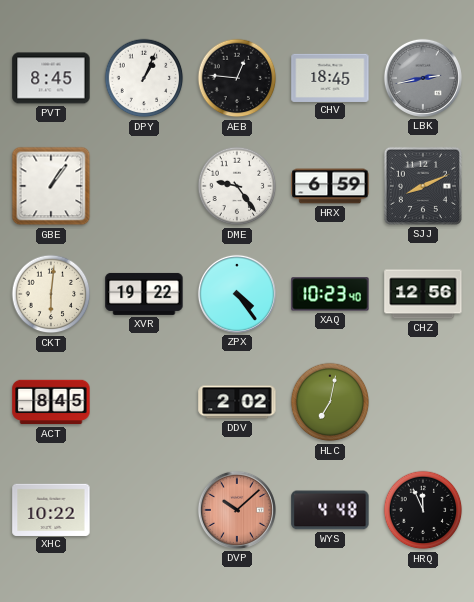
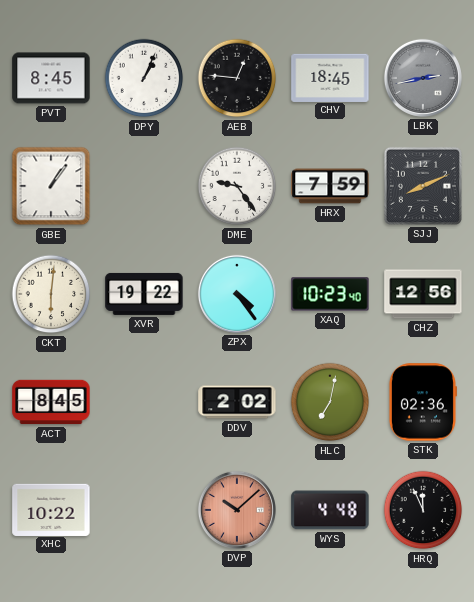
HRX: 6:59 -> 7:59
STK: none -> 02:36
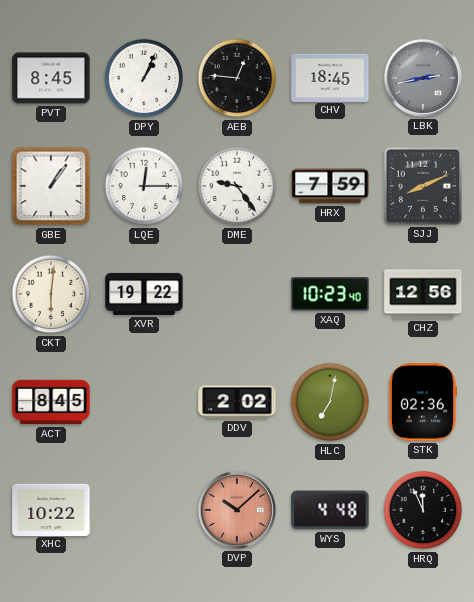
LQE: none -> 12:15
ZPX: 4:24 -> none
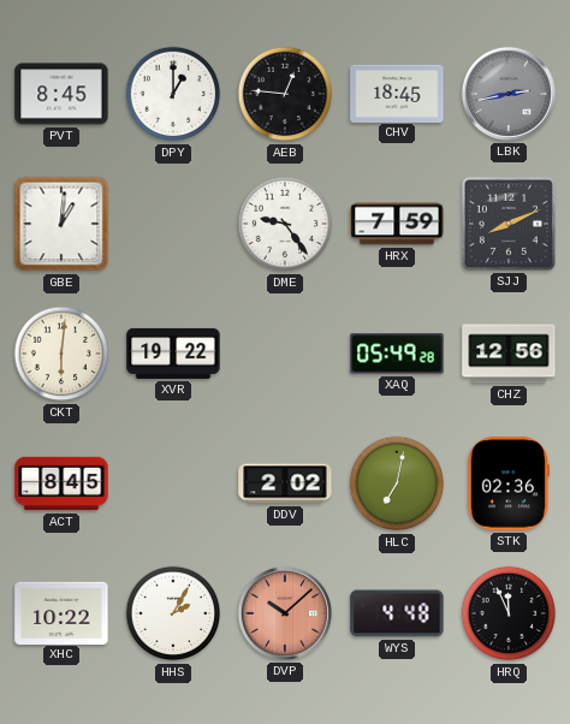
DPY: 1:04 -> 1:00
GBE: 1:06 -> 1:01
LQE: 12:15 -> none
XAQ: 10:23 -> 05:49
HHS: none -> 2:05
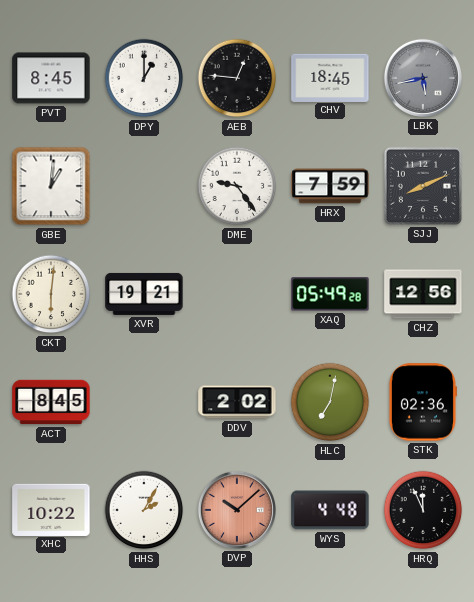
LBK: 2:43 -> 5:43
XVR: 19:22 -> 19:21
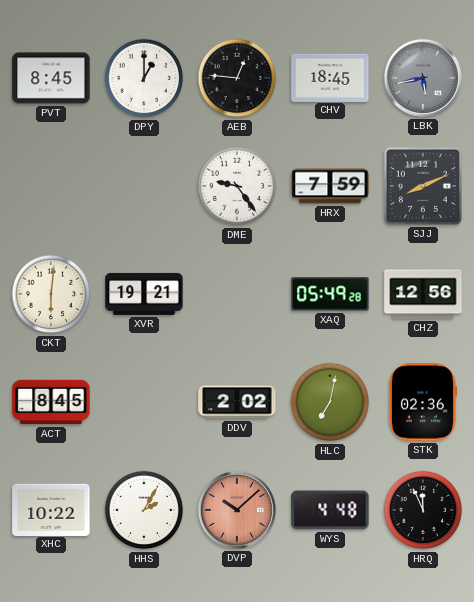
GBE: 1:01 -> none
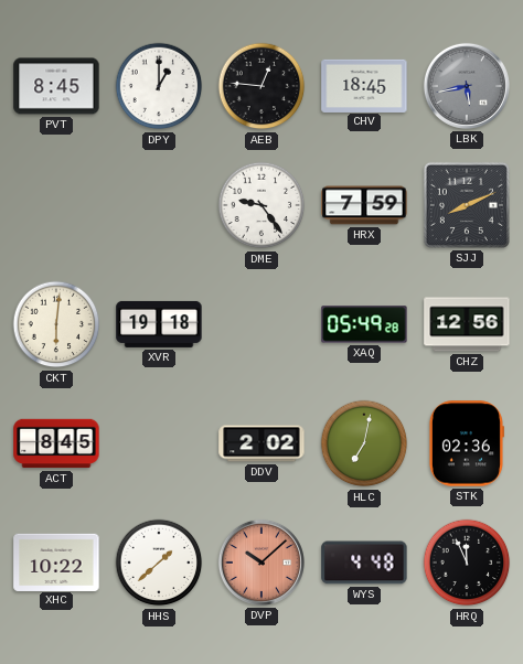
XVR: 19:21 -> 19:18
HHS: 2:05 -> 1:38
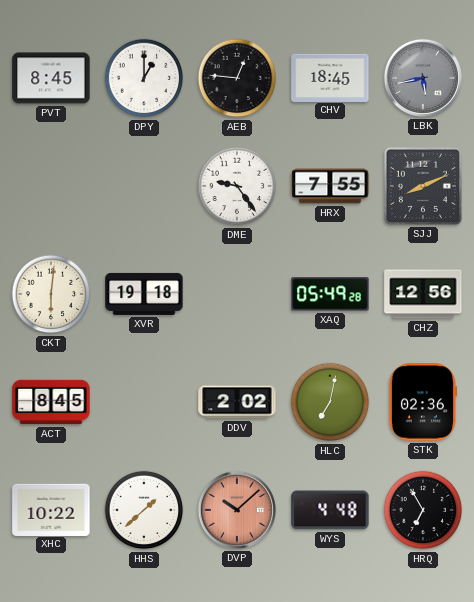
HRX: 7:59 -> 7:55
HRQ: 11:56 -> 6:55
